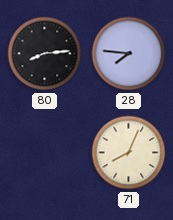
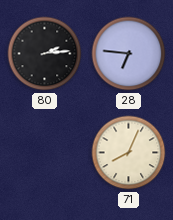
80: 8:14 -> 2:14
28: 7:46 -> 6:46
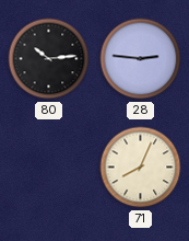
80: 2:14 -> 10:14
28: 6:46 -> 2:46
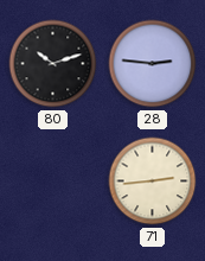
80: 10:14 -> 10:12
71: 8:04 -> 2:44
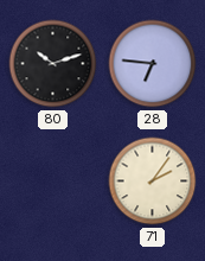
28: 2:46 -> 6:46
71: 2:44 -> 2:06
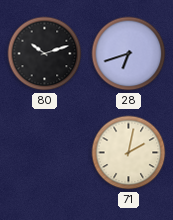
28: 6:46 -> 6:42
71: 2:06 -> 2:02
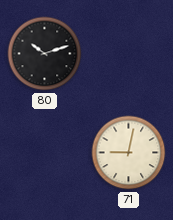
28: 6:42 -> none
71: 2:02 -> 9:02
